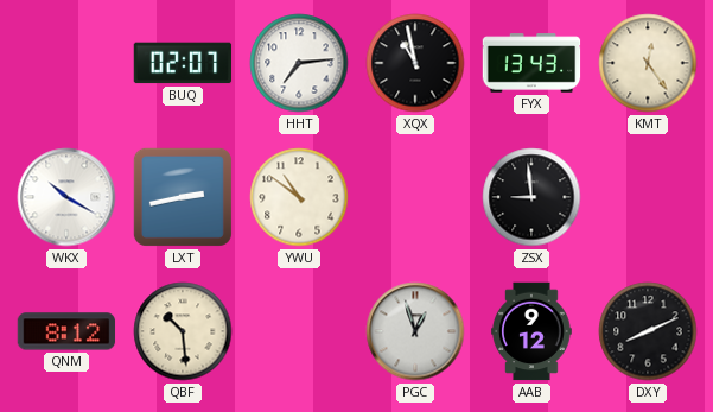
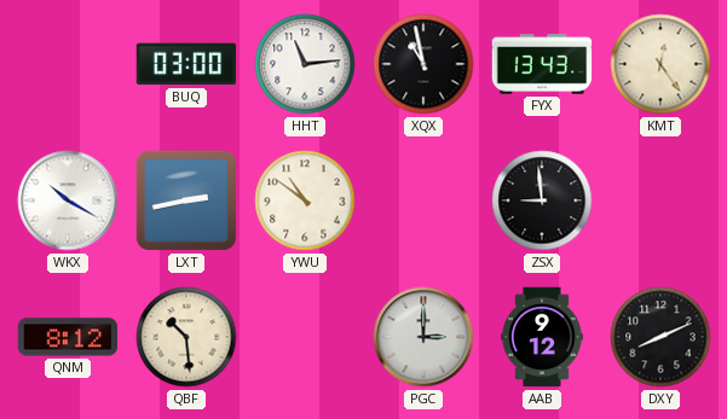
BUQ: 02:07 -> 03:00
HHT: 7:14 -> 11:14
PGC: 12:57 -> 3:00
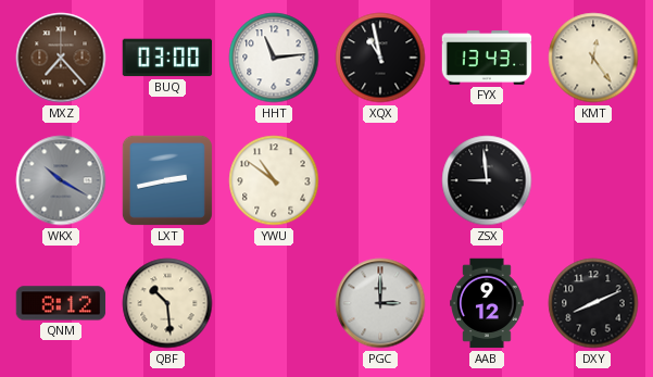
MXZ: none -> 7:23
WKX dial: white -> grey
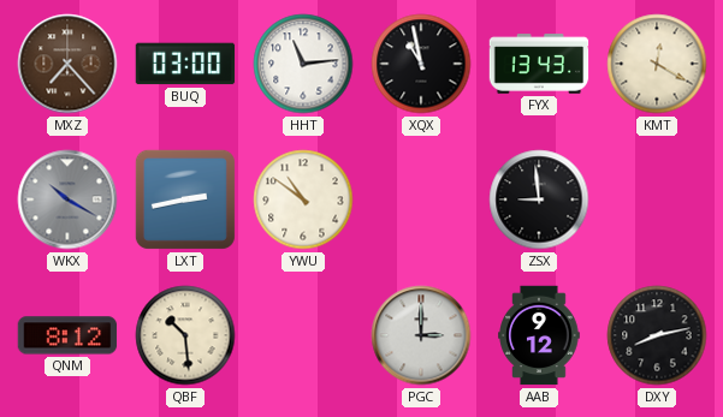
KMT: 12:24 -> 12:20
DXY: 8:11 -> 8:13
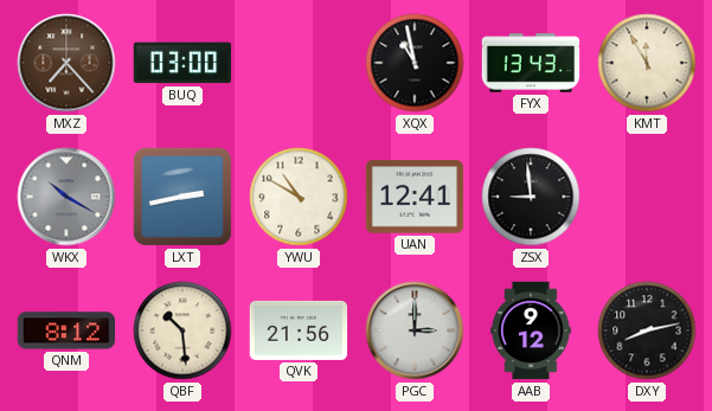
HHT: 11:14 -> none
KMT: 12:20 -> 11:55
YWU: 10:51 -> 10:50
UAN: none -> 12:41
QVK: none -> 21:56
